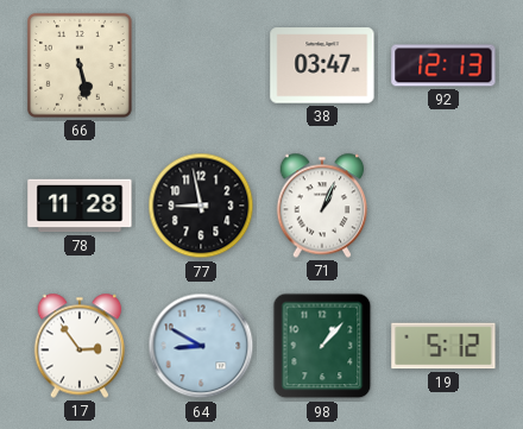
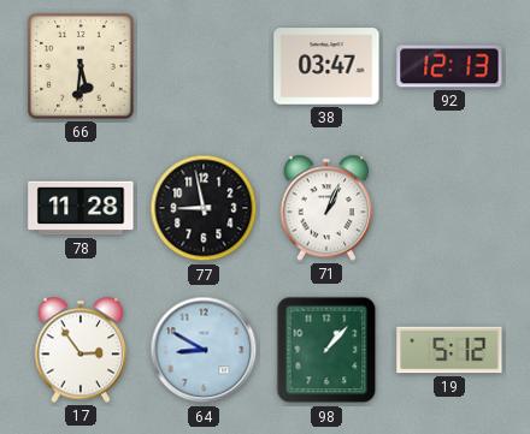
66: 5:28 -> 5:31
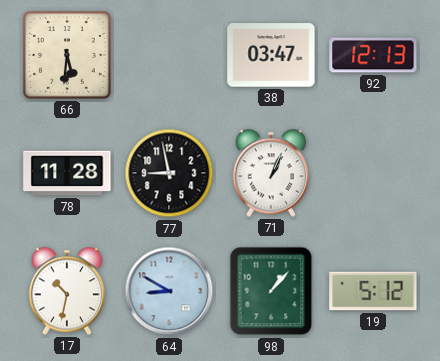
17: 2:54 -> 10:32
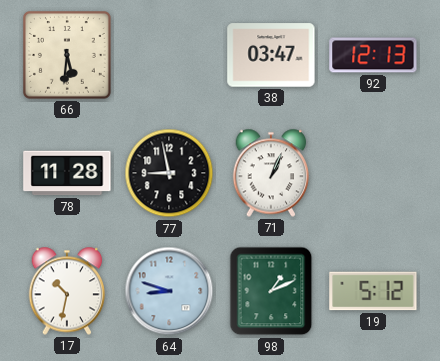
64: 8:50 -> 8:48
98: 1:07 -> 1:11
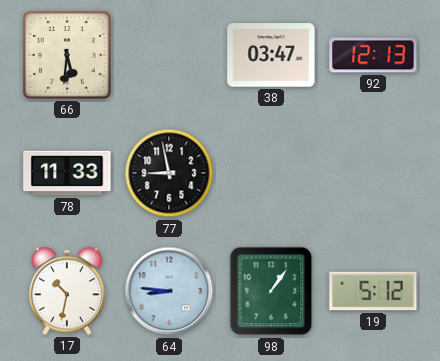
78: 11:28 -> 11:33
71: 1:04 -> none
64: 8:48 -> 8:46
98: 1:11 -> 1:06
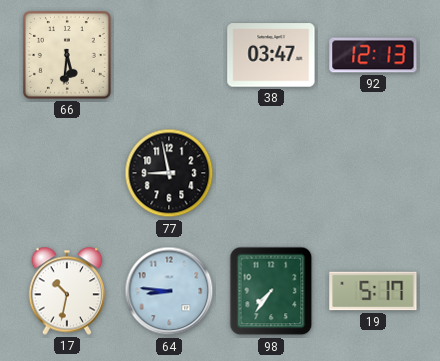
78: 11:33 -> none
98: 1:06 -> 7:36
19: 5:12 -> 5:17
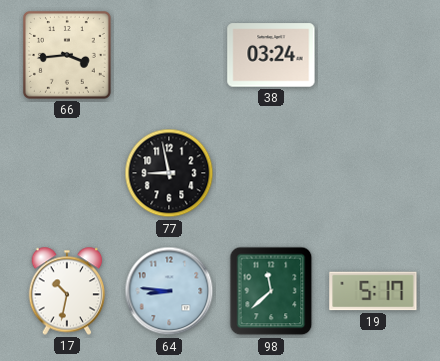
66: 5:31 -> 3:44
38: 03:47 -> 03:24
92: 12:13 -> none
98: 7:36 -> 11:38
